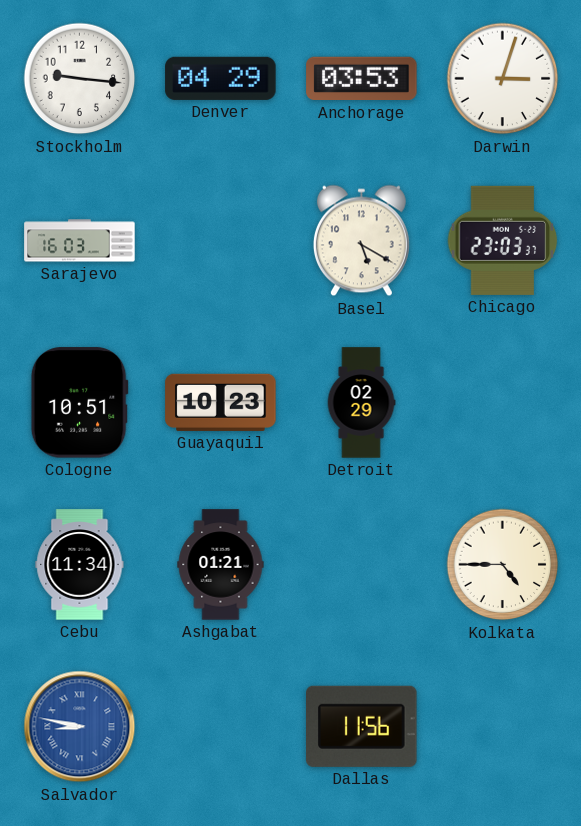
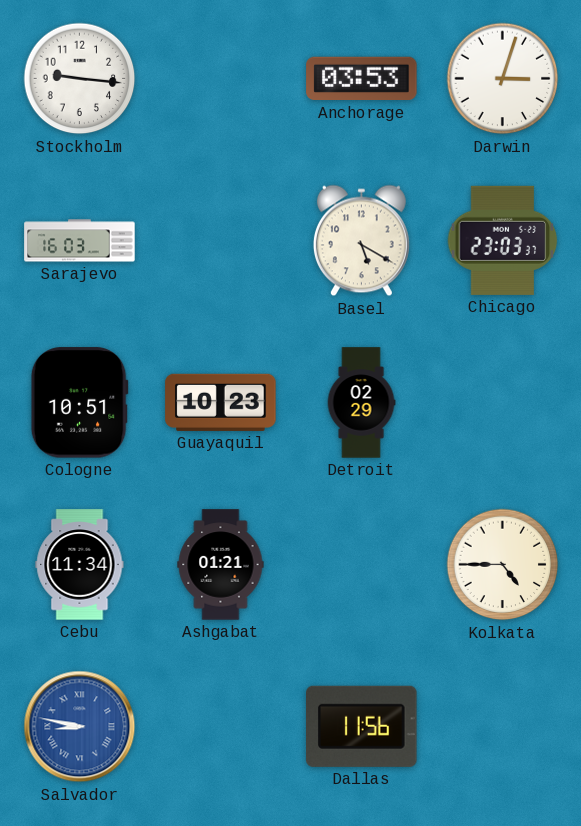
Denver: 04:29 -> none
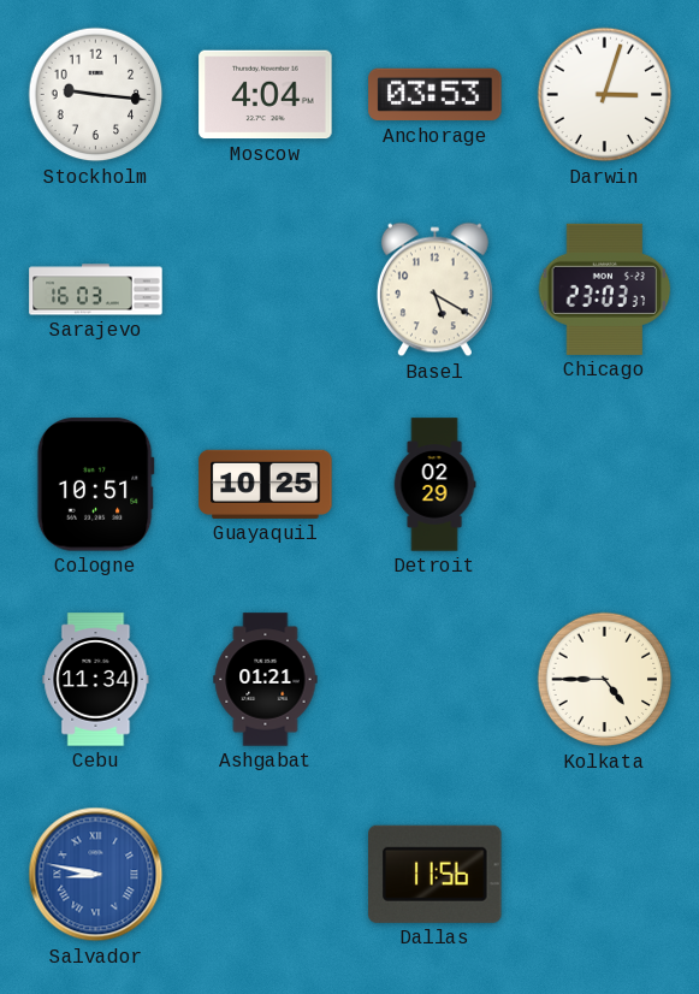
Moscow: none -> 4:04
Guayaquil: 10:23 -> 10:25
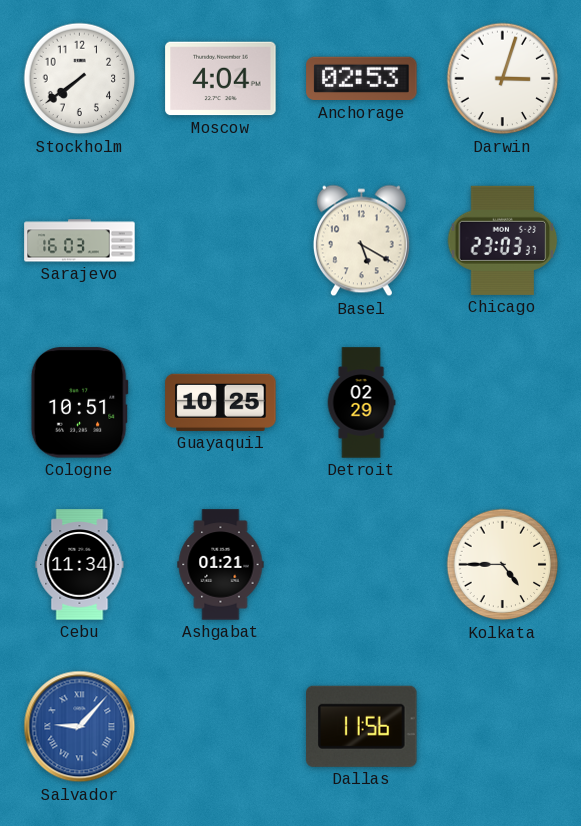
Stockholm: 9:16 -> 7:39
Anchorage: 03:53 -> 02:53
Salvador: 8:47 -> 9:07
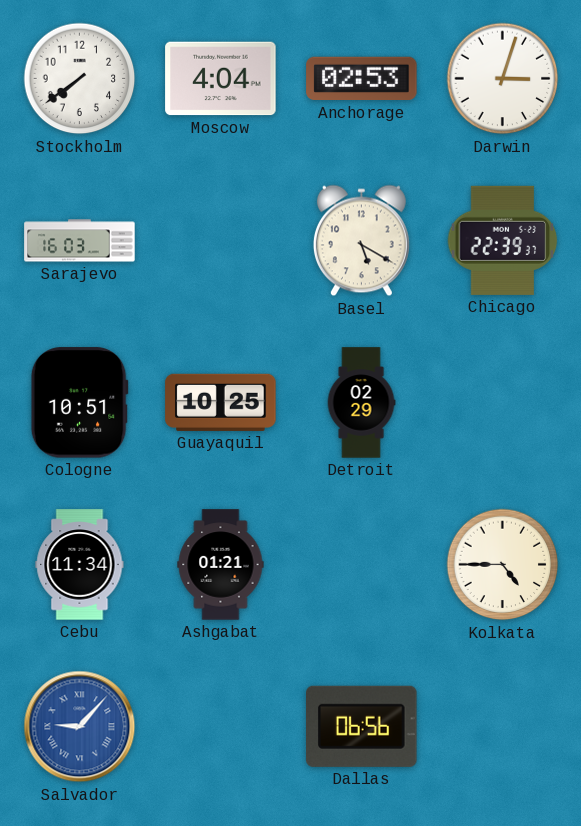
Chicago: 23:03 -> 22:39
Dallas: 11:56 -> 06:56
